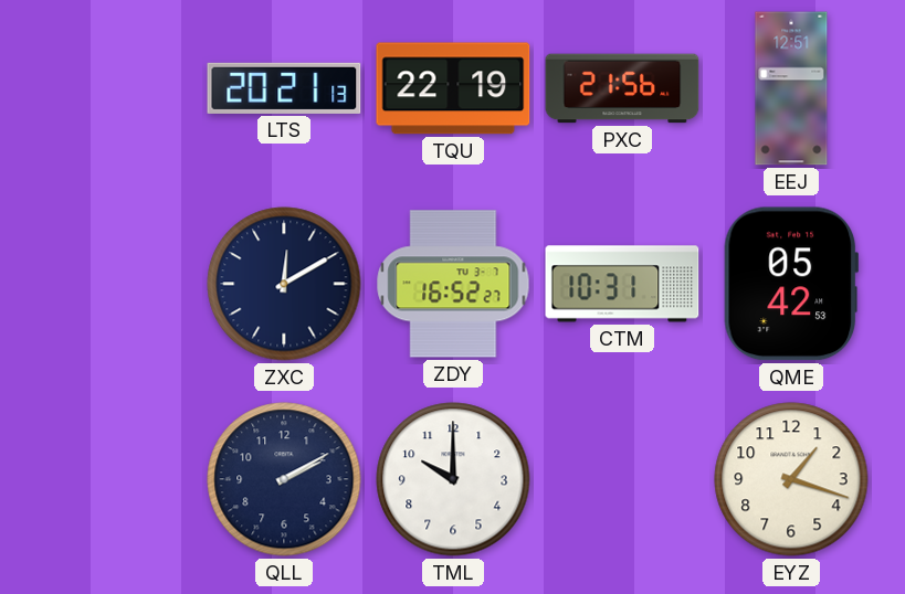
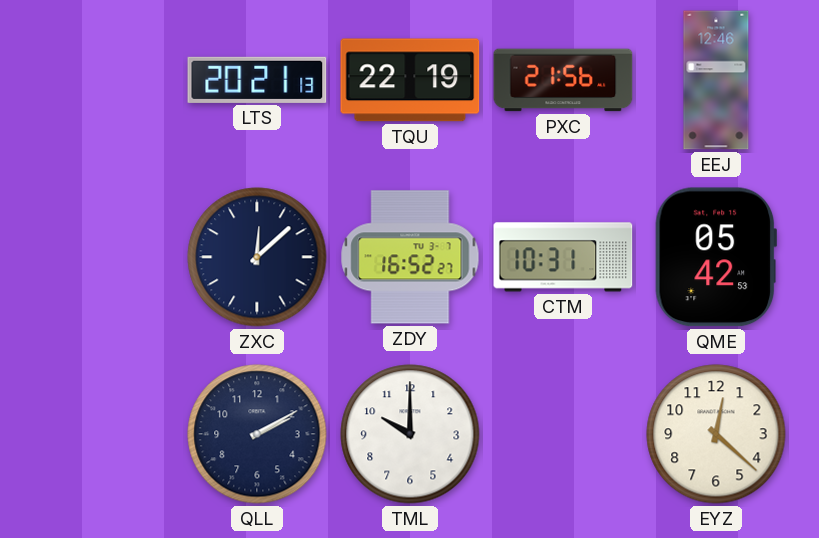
EEJ: 12:51 -> 12:46
ZXC: 12:10 -> 12:08
EYZ: 1:18 -> 12:22
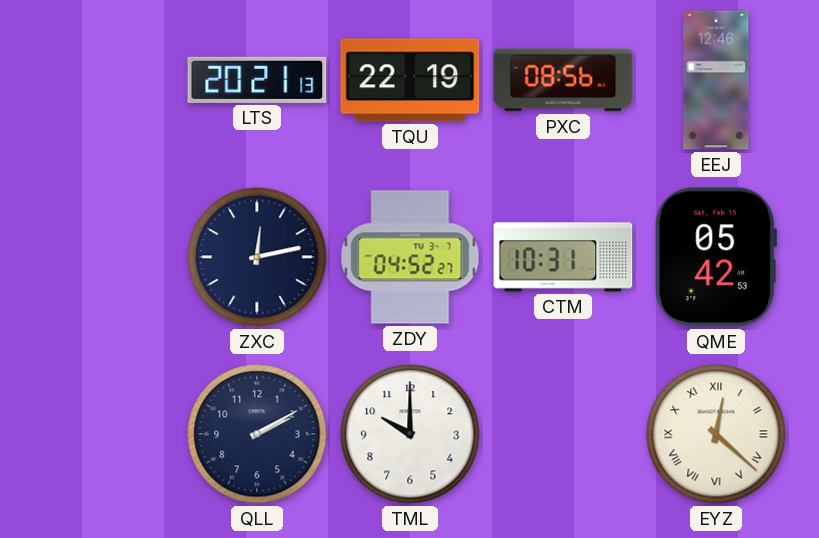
PXC: 21:56 -> 08:56
ZXC: 12:08 -> 12:13
ZDY: 16:52 -> 04:52
EYZ numerals: Arabic -> Roman
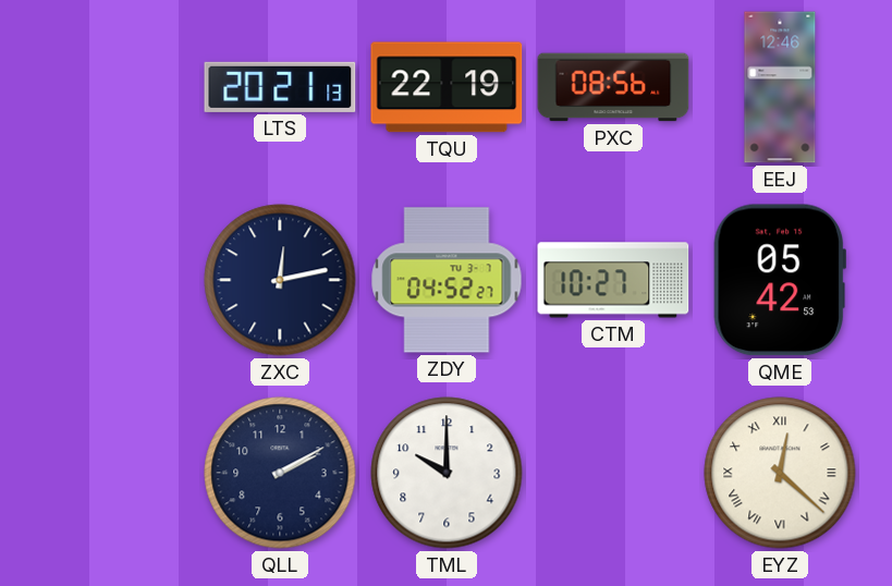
CTM: 10:31 -> 10:27
